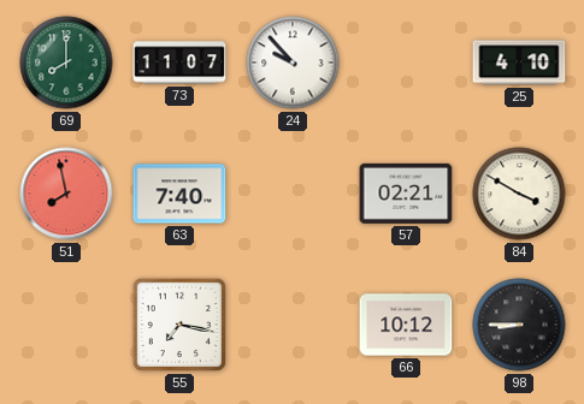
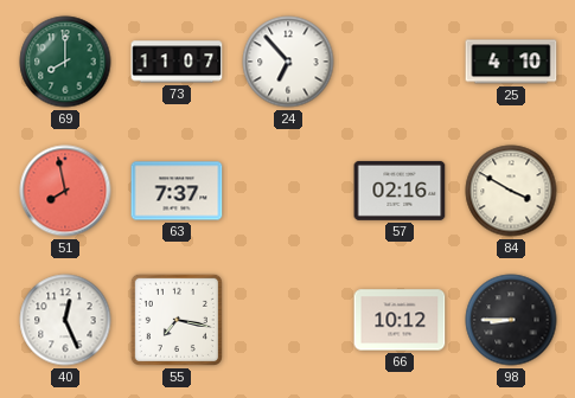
24: 9:53 -> 6:53
63: 7:40 -> 7:37
57: 02:21 -> 02:16
40: none -> 12:26
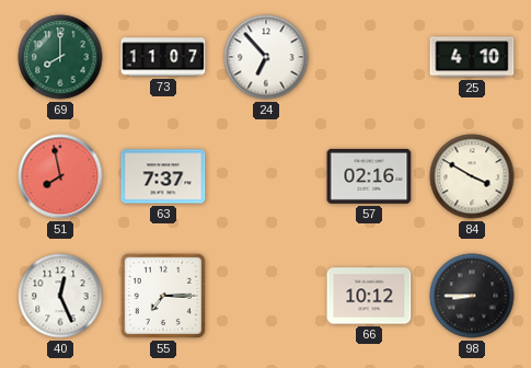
55: 7:17 -> 7:15
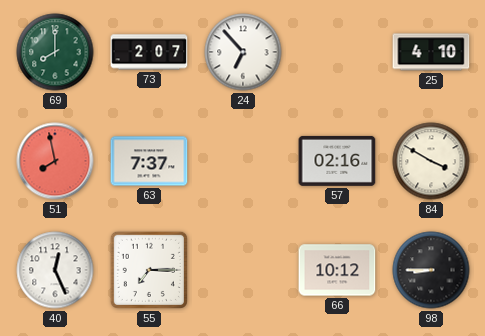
73: 11:07 -> 2:07
